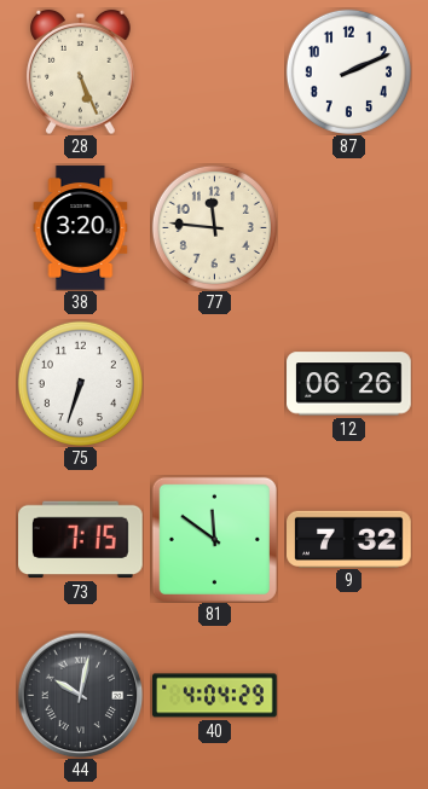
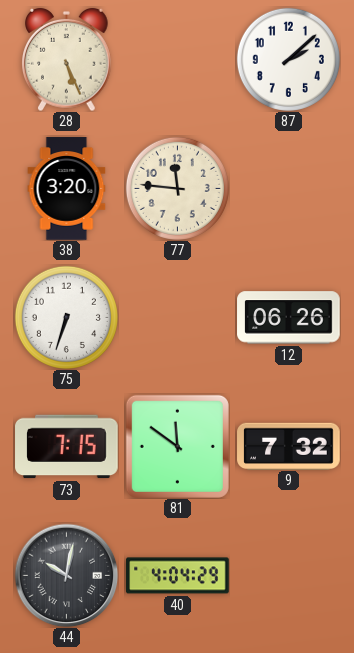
87: 2:11 -> 2:08
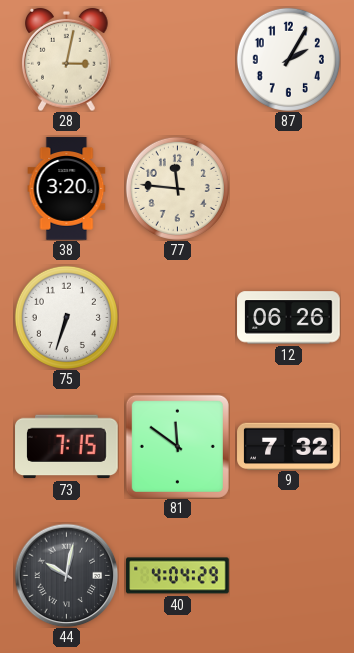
28: 5:26 -> 3:02
87: 2:08 -> 2:05
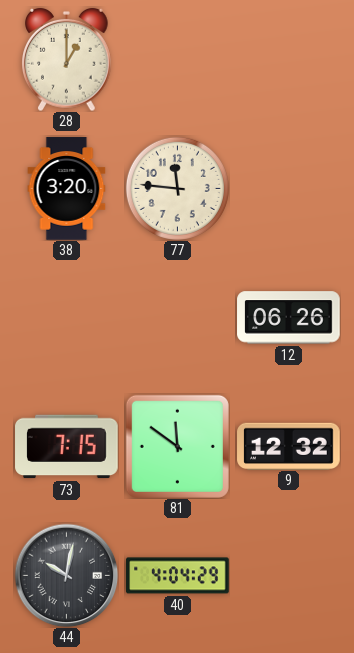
28: 3:02 -> 1:00
87: 2:05 -> none
75: 6:33 -> none
9: 7:32 -> 12:32
